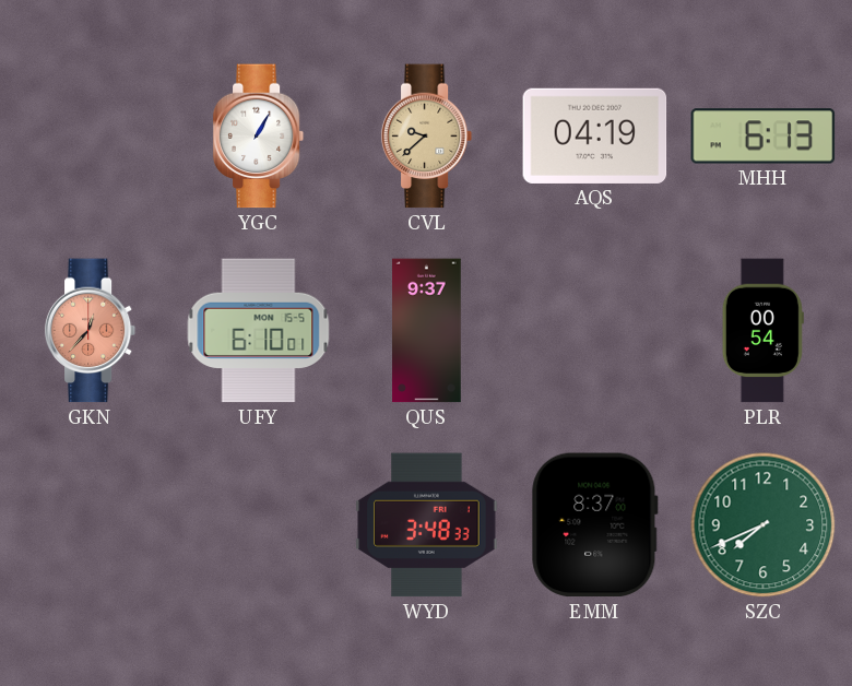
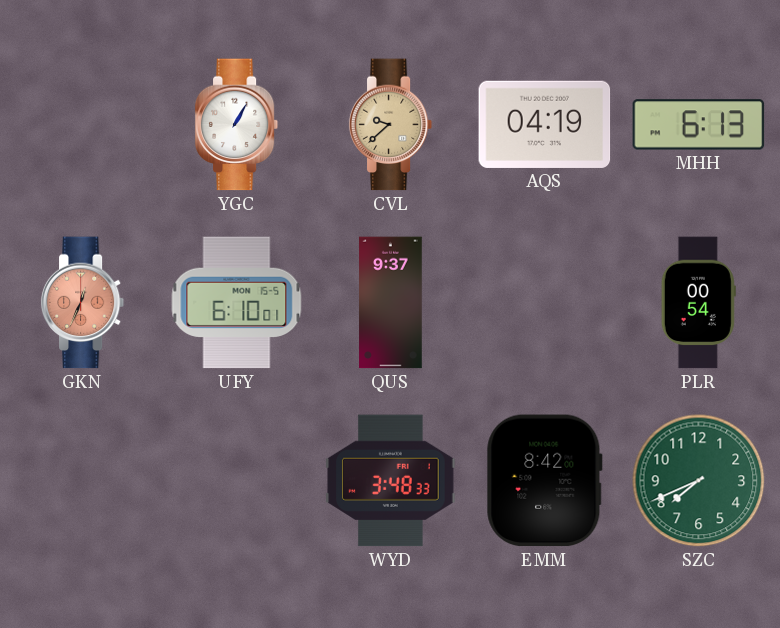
GKN: 12:37 -> 12:34
EMM: 8:37 -> 8:42
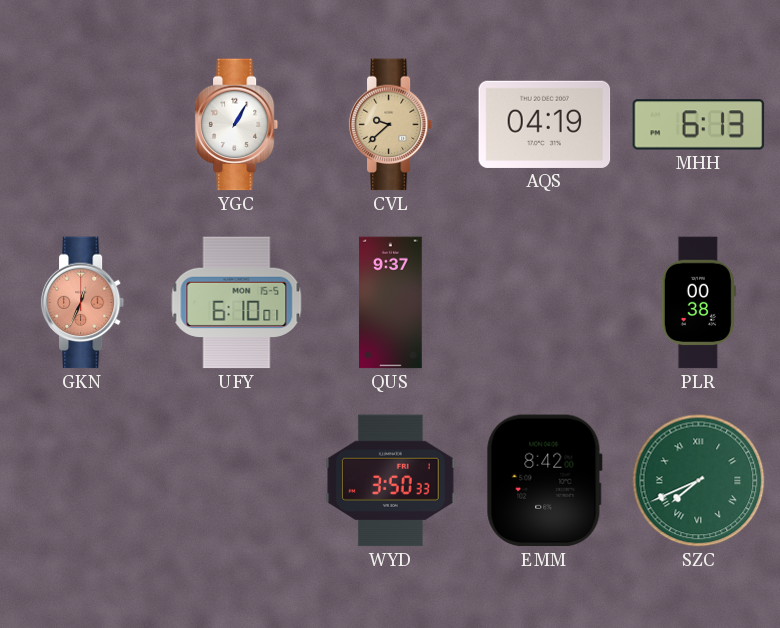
PLR: 00:54 -> 00:38
WYD: 3:48 -> 3:50
SZC numerals: Arabic -> Roman
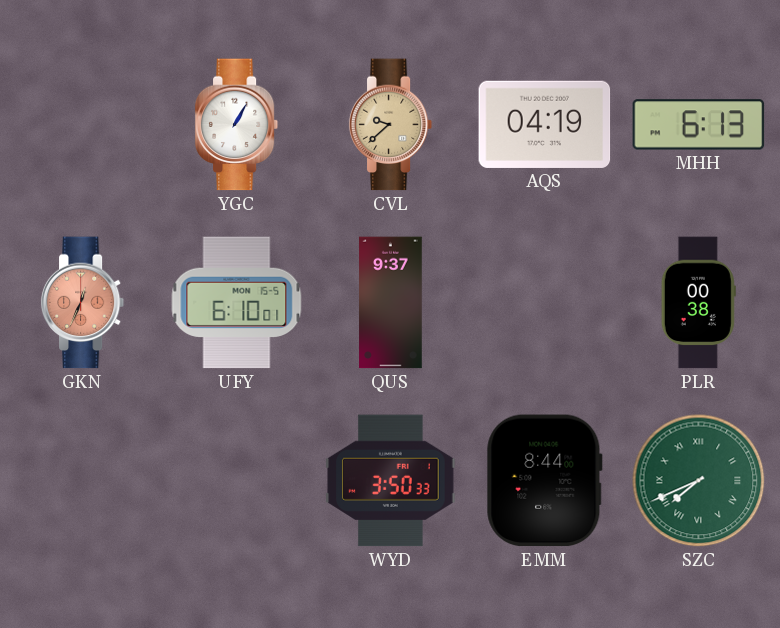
EMM: 8:42 -> 8:44
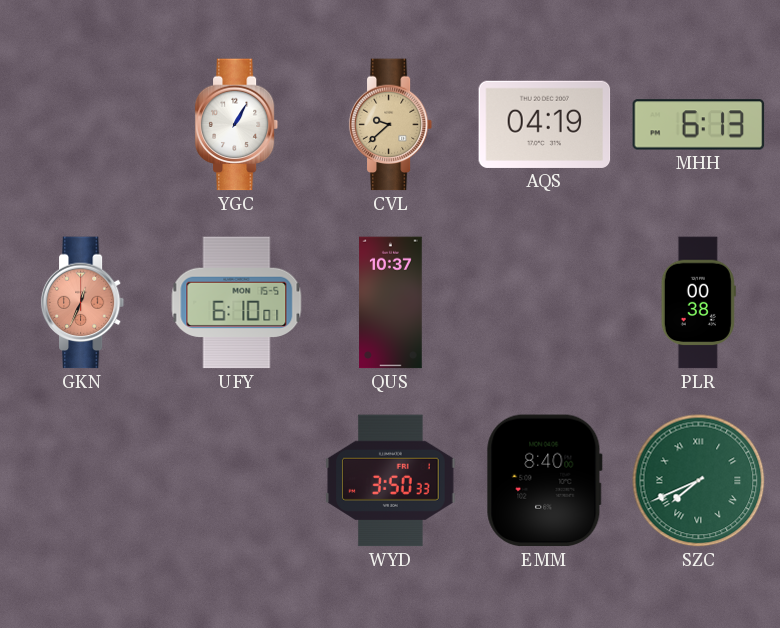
QUS: 9:37 -> 10:37
EMM: 8:44 -> 8:40
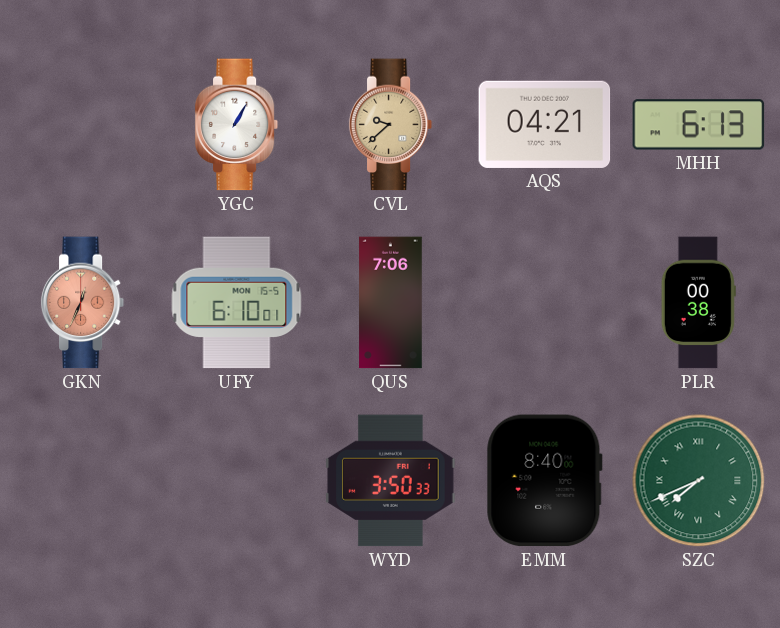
AQS: 04:19 -> 04:21
QUS: 10:37 -> 7:06
